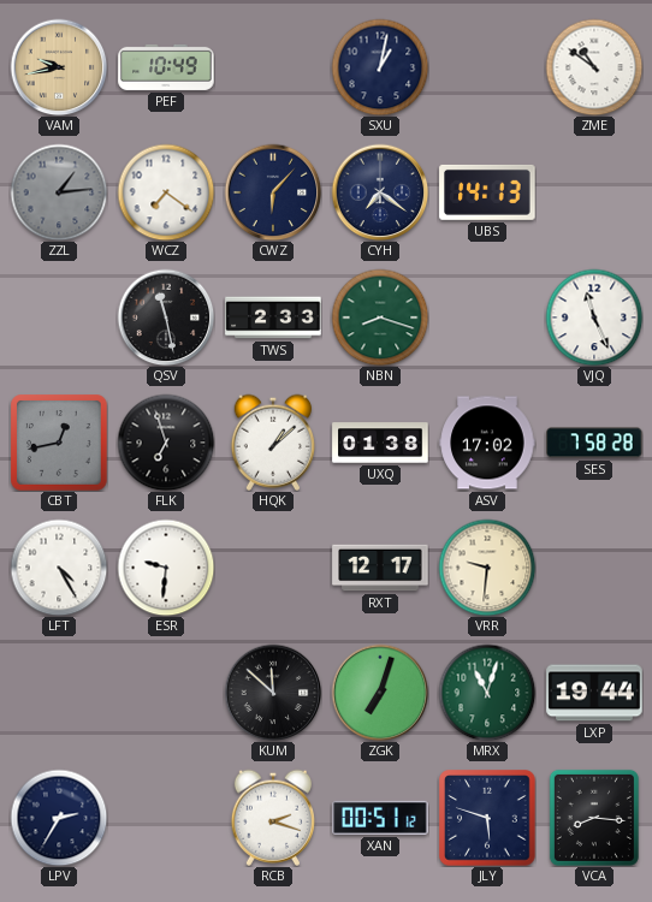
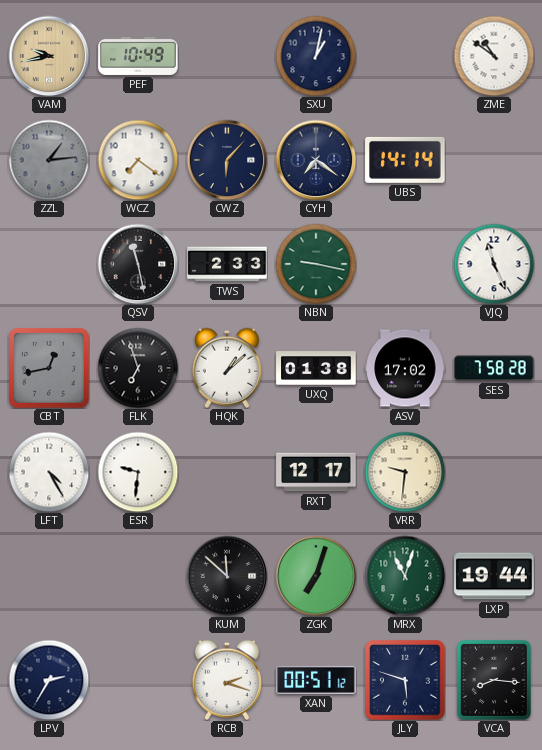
UBS: 14:13 -> 14:14
NBN: 8:18 -> 9:17
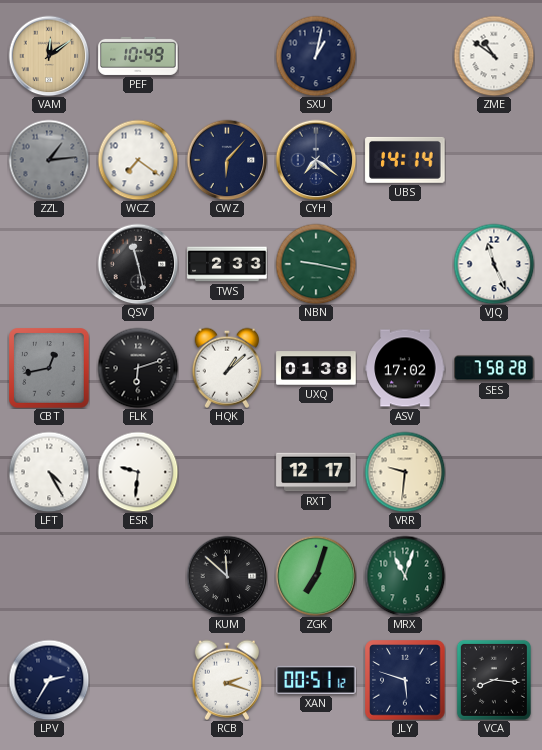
VAM: 9:43 -> 12:09
FLK: 6:57 -> 6:12
LXP: 19:44 -> none
